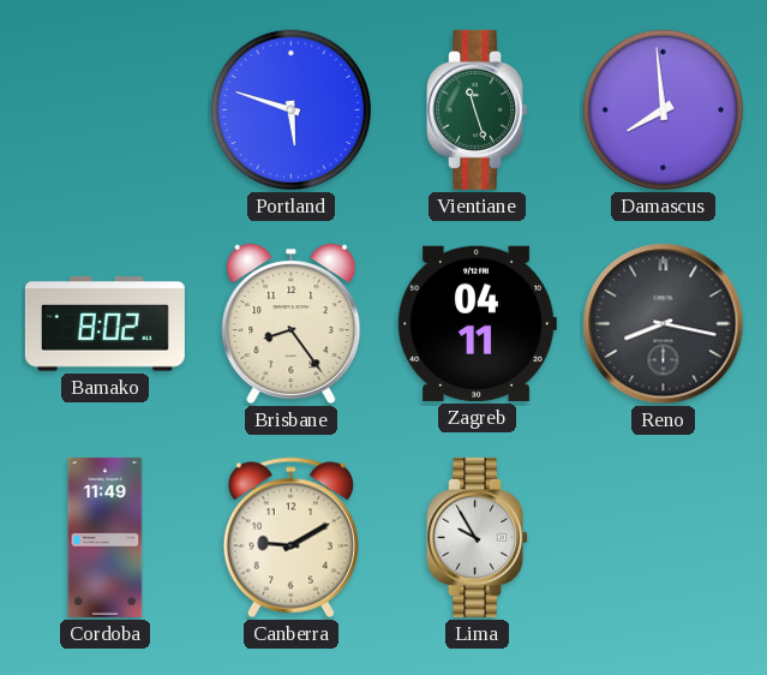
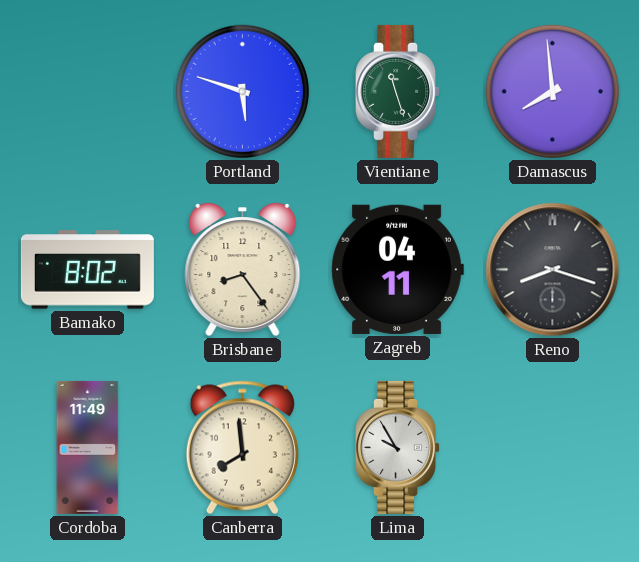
Reno: 8:17 -> 8:18
Canberra: 9:10 -> 7:59
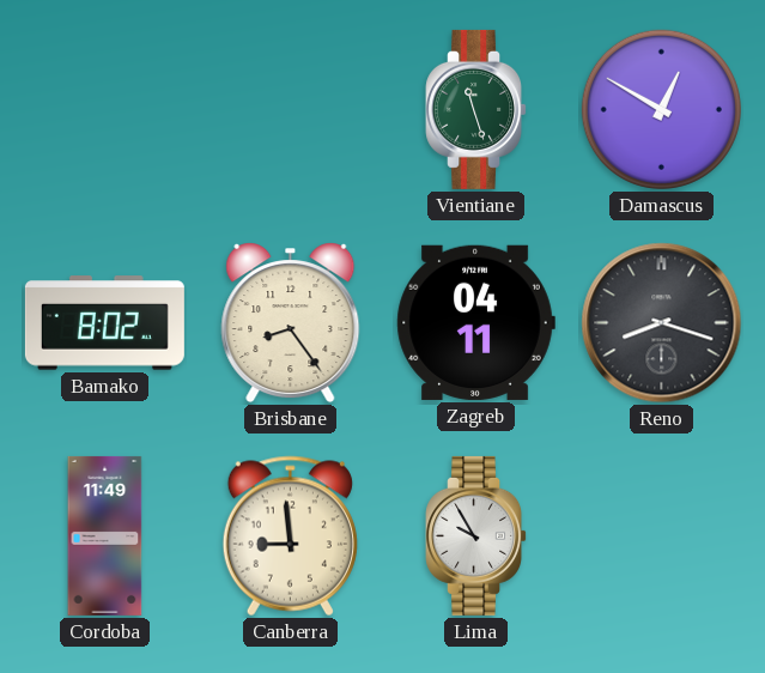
Portland: 5:48 -> none
Damascus: 7:59 -> 12:50
Canberra: 7:59 -> 8:59
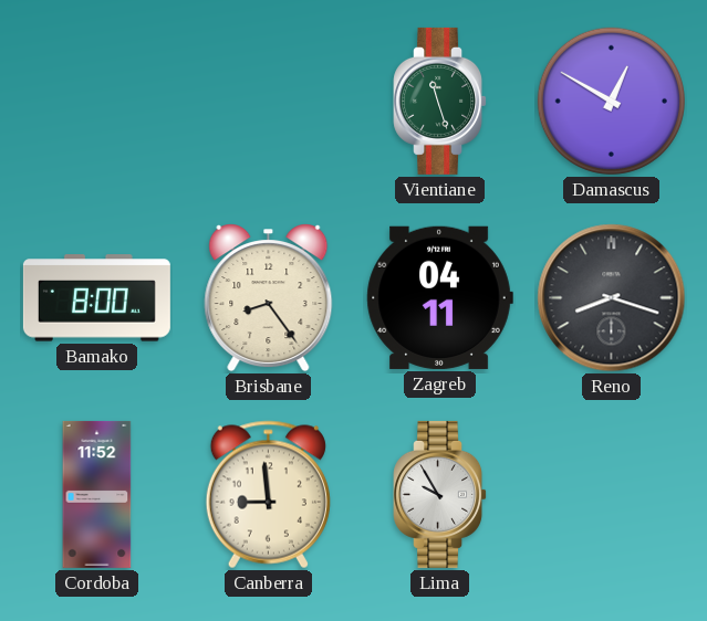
Bamako: 8:02 -> 8:00
Cordoba: 11:49 -> 11:52
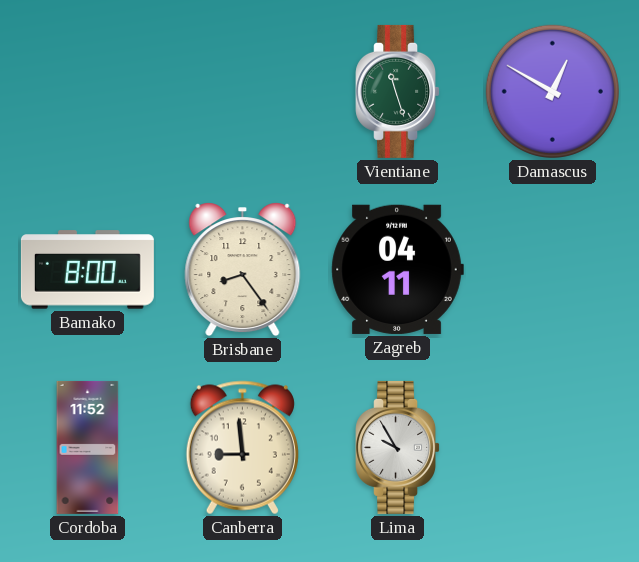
Reno: 8:18 -> none
